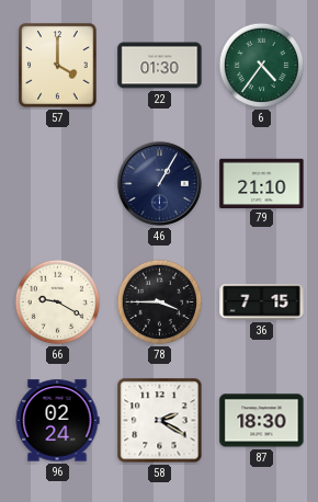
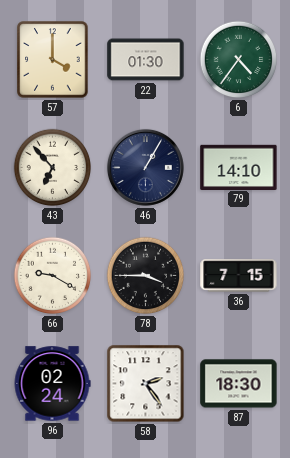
43: none -> 6:53
79: 21:10 -> 14:10
58: 2:20 -> 2:24
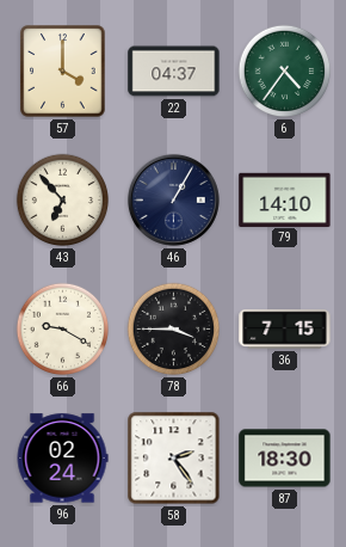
22: 01:30 -> 04:37
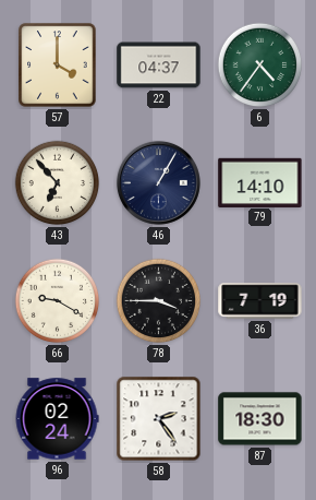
36: 7:15 -> 7:19
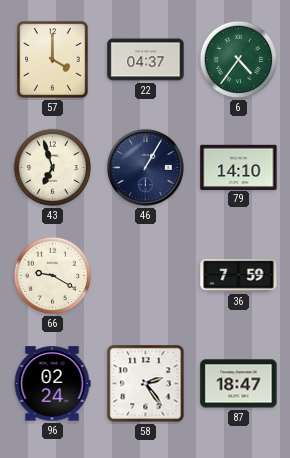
43: 6:53 -> 6:57
78: 3:45 -> none
36: 7:19 -> 7:59
87: 18:30 -> 18:47
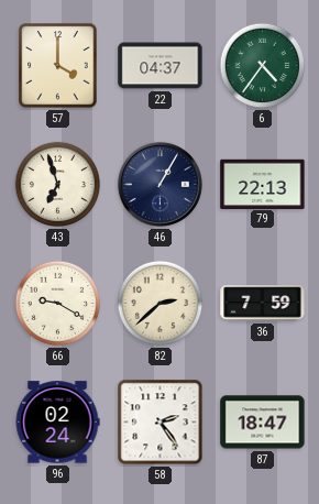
79: 14:10 -> 22:13
82: none -> 2:38
